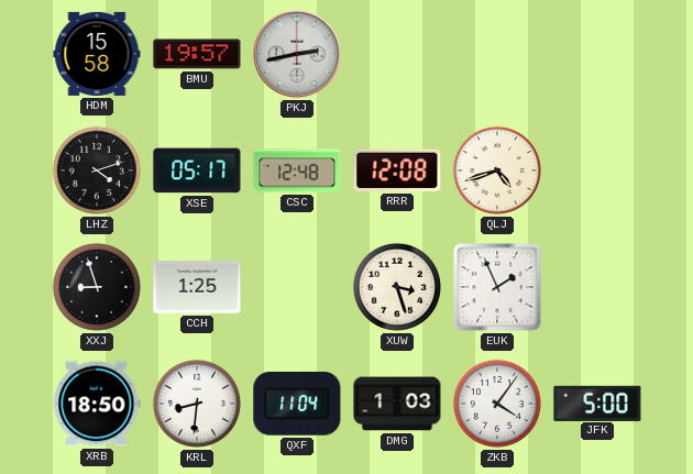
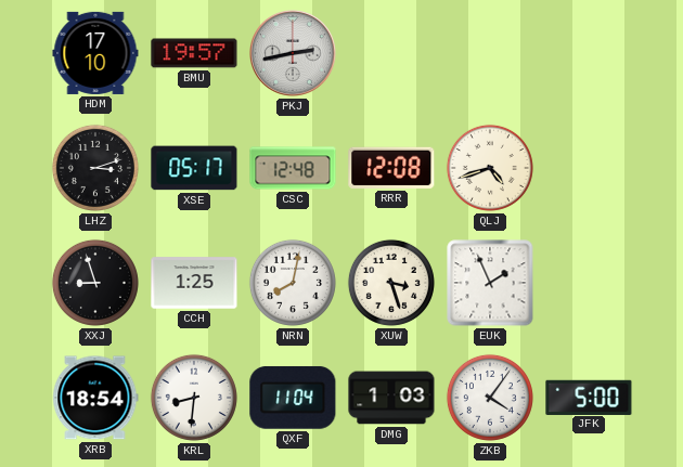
HDM: 15:58 -> 17:10
LHZ: 4:12 -> 3:12
NRN: none -> 8:02
XRB: 18:50 -> 18:54
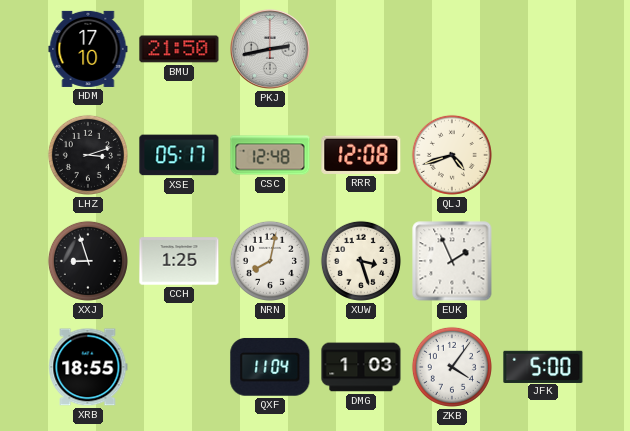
BMU: 19:57 -> 21:50
XRB: 18:54 -> 18:55
KRL: 8:31 -> none
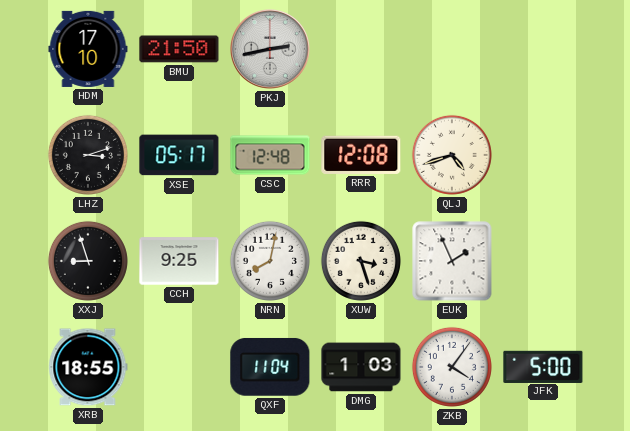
CCH: 1:25 -> 9:25
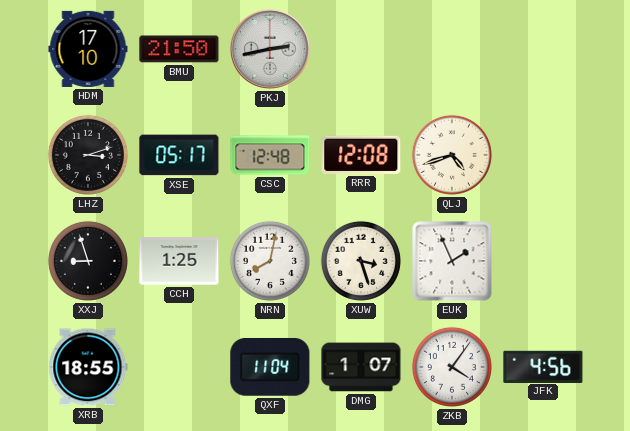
CCH: 9:25 -> 1:25
DMG: 1:03 -> 1:07
JFK: 5:00 -> 4:56
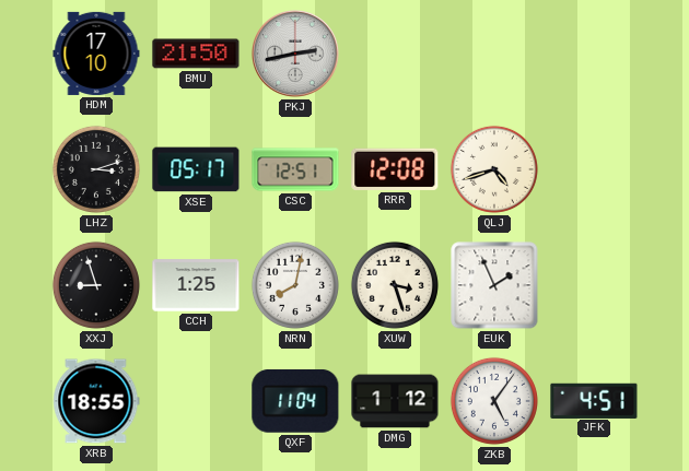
CSC: 12:48 -> 12:51
DMG: 1:07 -> 1:12
ZKB: 4:06 -> 5:06
JFK: 4:56 -> 4:51
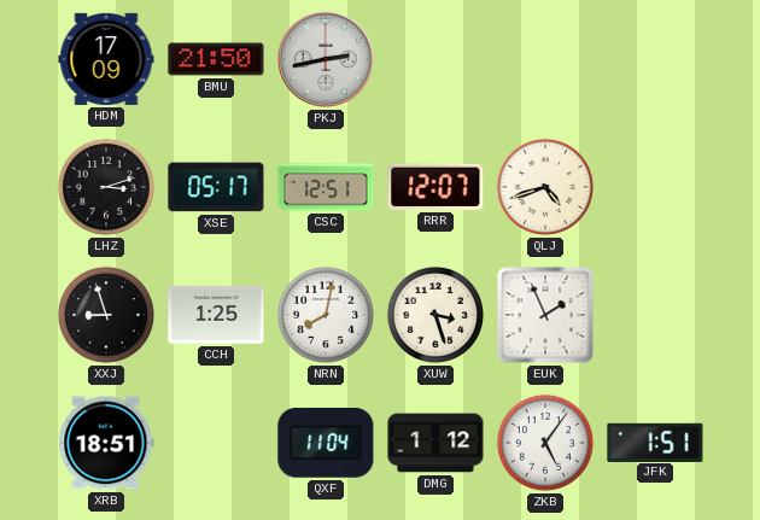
HDM: 17:10 -> 17:09
RRR: 12:08 -> 12:07
XRB: 18:55 -> 18:51
JFK: 4:51 -> 1:51
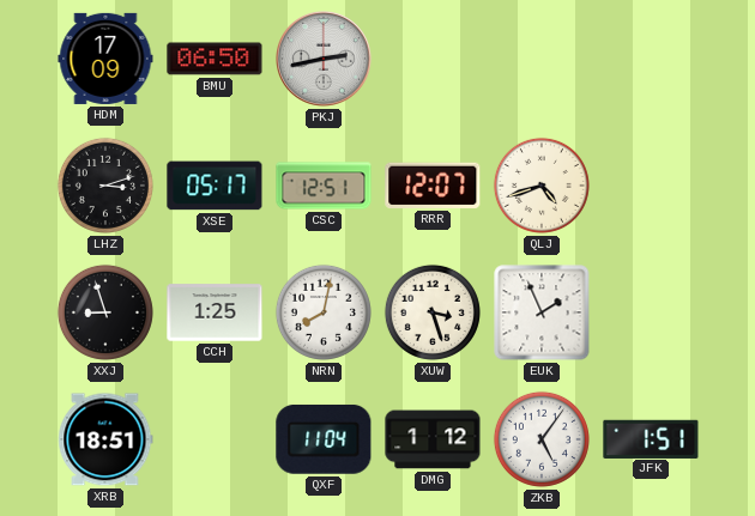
BMU: 21:50 -> 06:50
